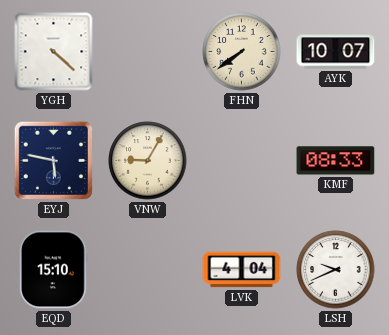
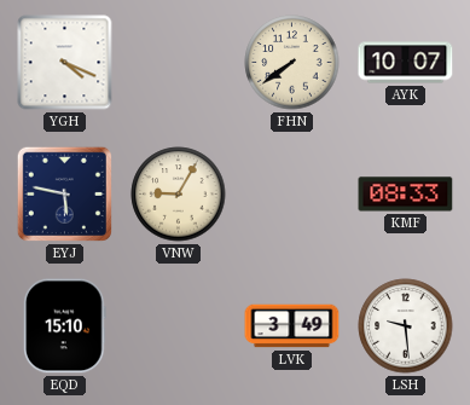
YGH: 4:22 -> 4:19
LVK: 4:04 -> 3:49
LSH: 9:41 -> 9:29
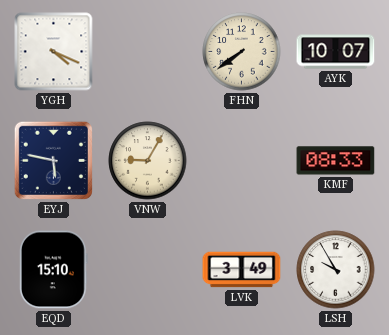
LSH: 9:29 -> 9:55
